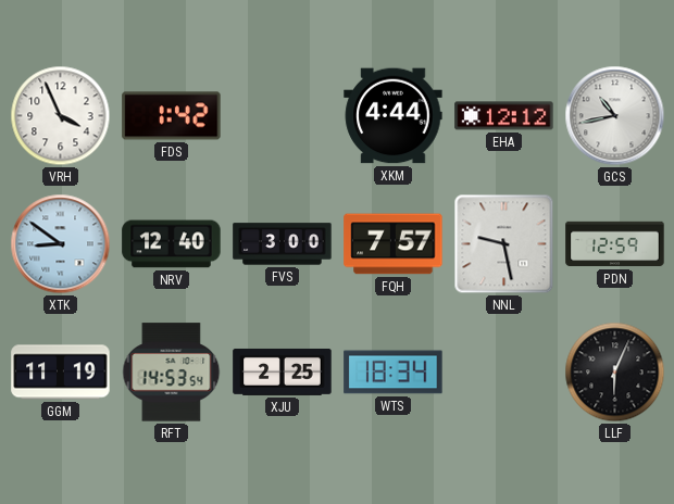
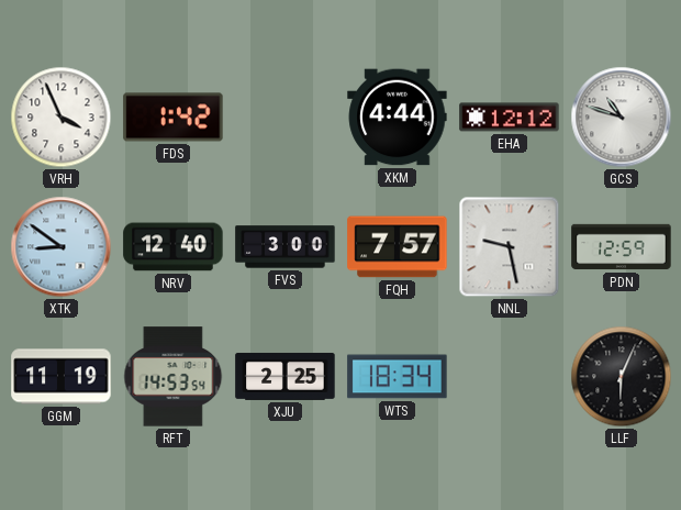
GCS: 10:43 -> 10:48
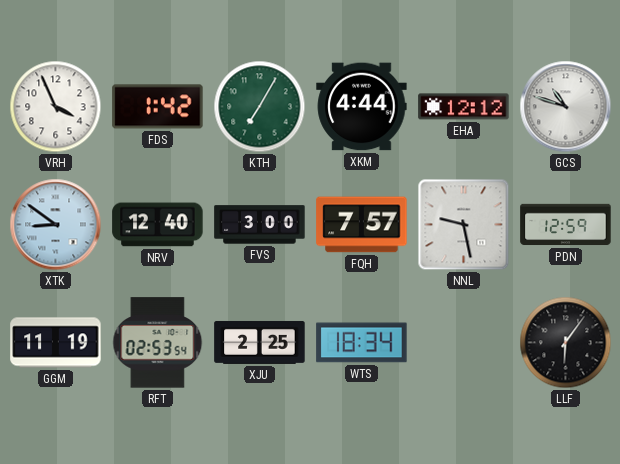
KTH: none -> 7:05
RFT: 14:53 -> 02:53
LLF: 6:04 -> 6:06
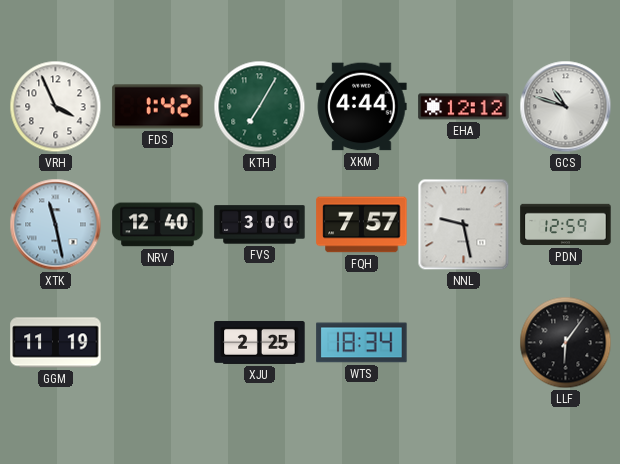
XTK: 8:51 -> 11:28
RFT: 02:53 -> none
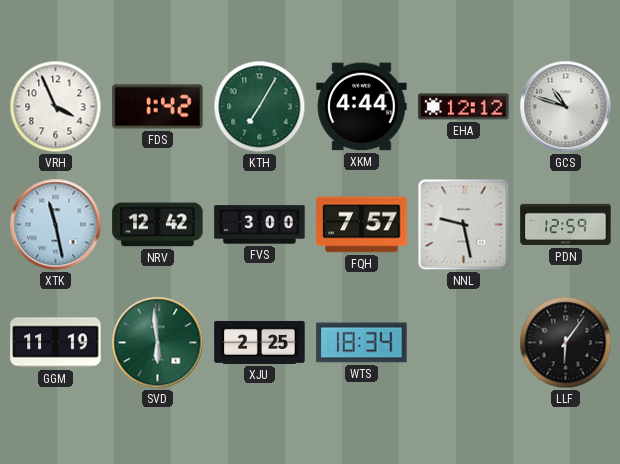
NRV: 12:40 -> 12:42
SVD: none -> 5:59
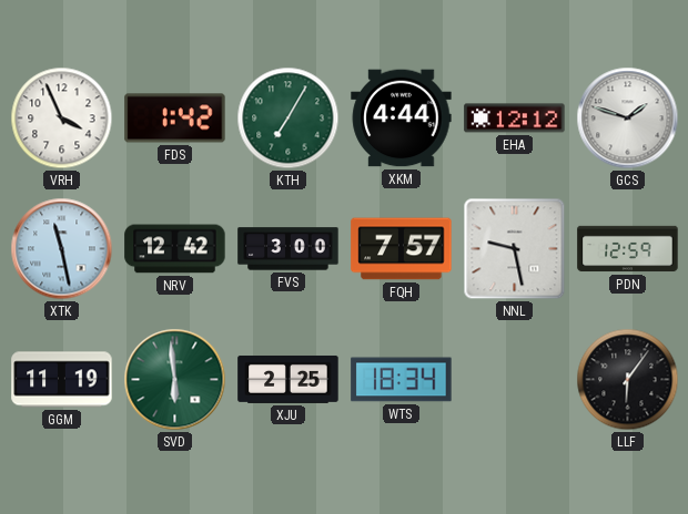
GCS: 10:48 -> 1:48
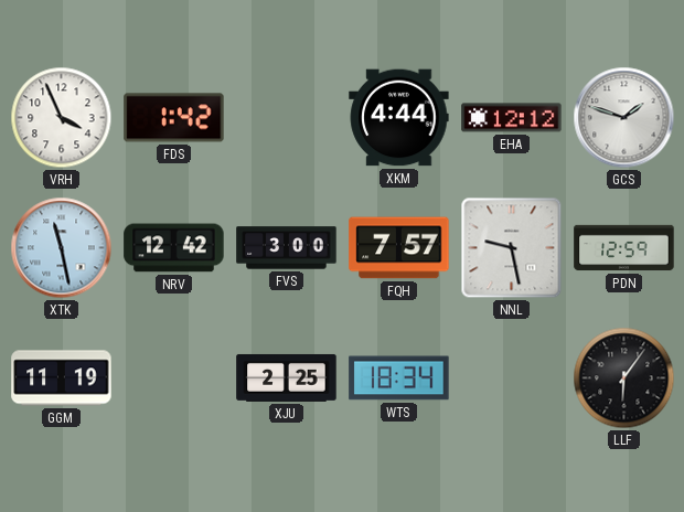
KTH: 7:05 -> none
SVD: 5:59 -> none
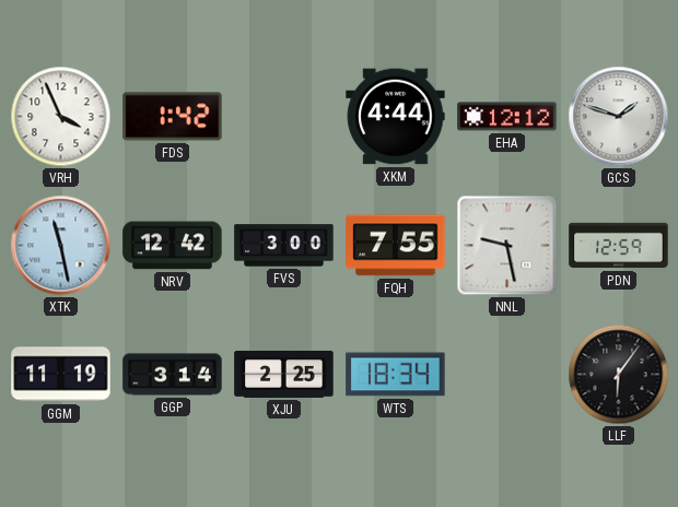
FQH: 7:57 -> 7:55
GGP: none -> 3:14
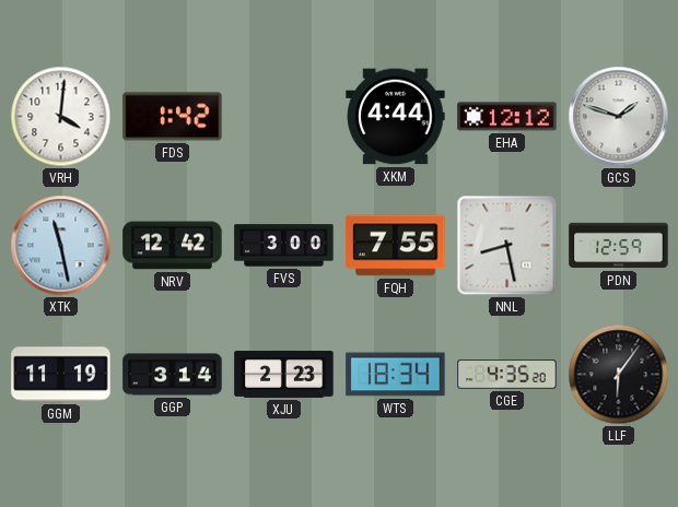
VRH: 3:56 -> 4:01
NNL: 9:28 -> 8:28
XJU: 2:25 -> 2:23
CGE: none -> 4:35
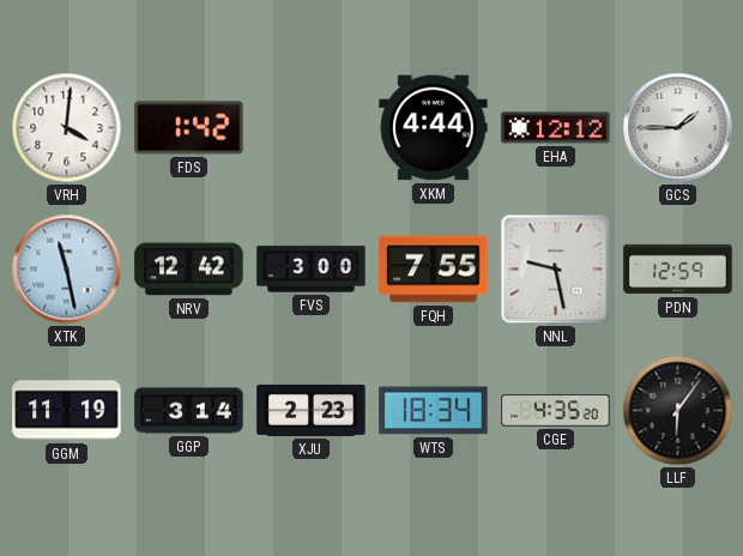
GCS: 1:48 -> 1:45
NNL: 8:28 -> 9:28
